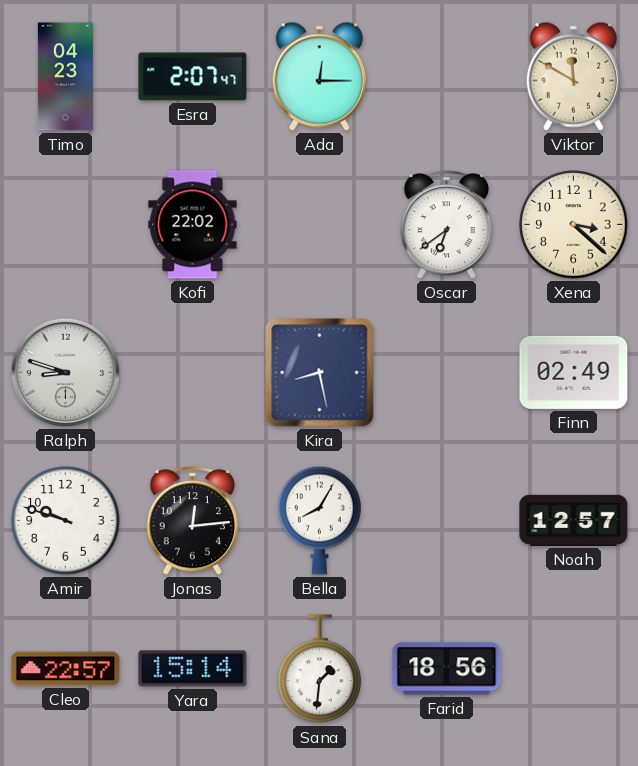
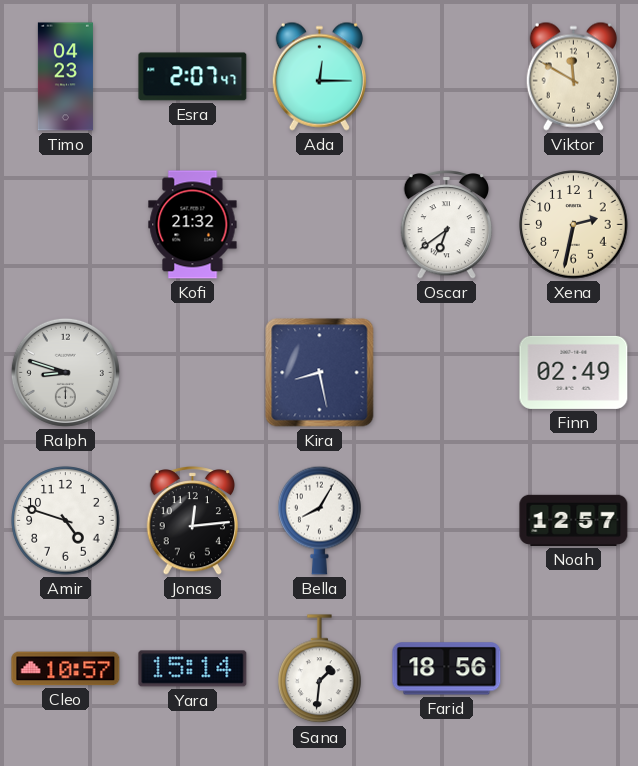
Kofi: 22:02 -> 21:32
Xena: 3:22 -> 2:32
Amir: 9:48 -> 4:48
Cleo: 22:57 -> 10:57
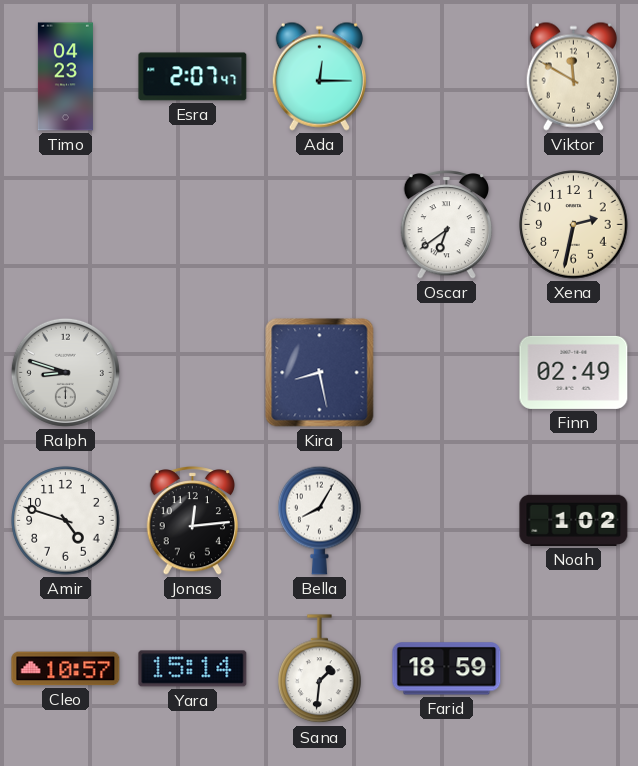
Kofi: 21:32 -> none
Noah: 12:57 -> 1:02
Farid: 18:56 -> 18:59
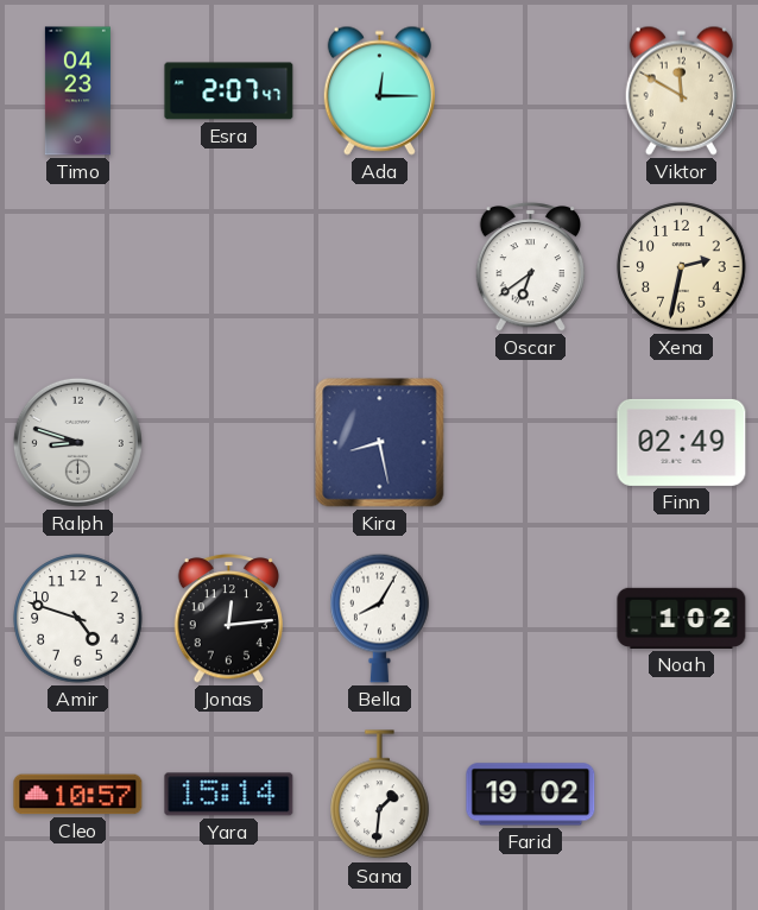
Farid: 18:59 -> 19:02
